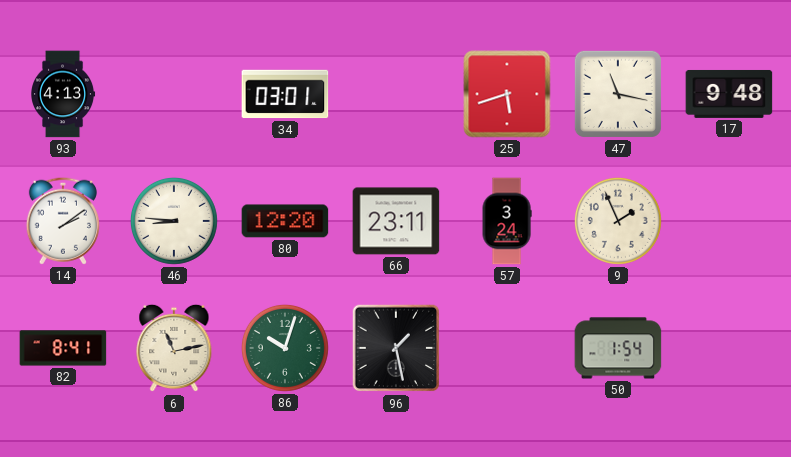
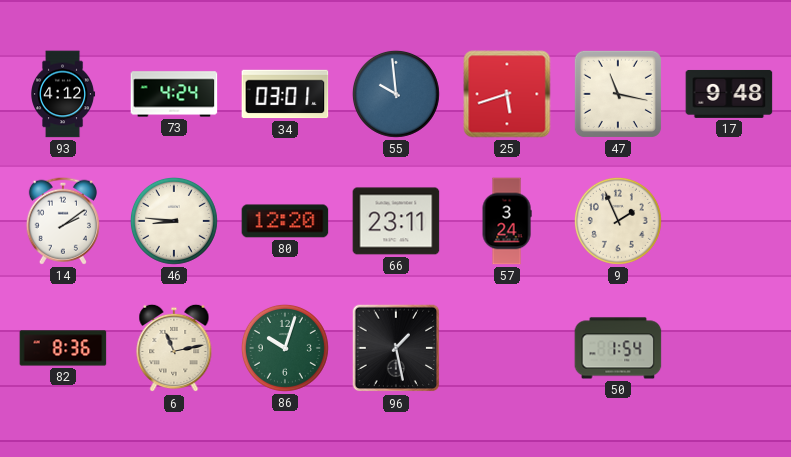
93: 4:13 -> 4:12
73: none -> 4:24
55: none -> 9:59
82: 8:41 -> 8:36
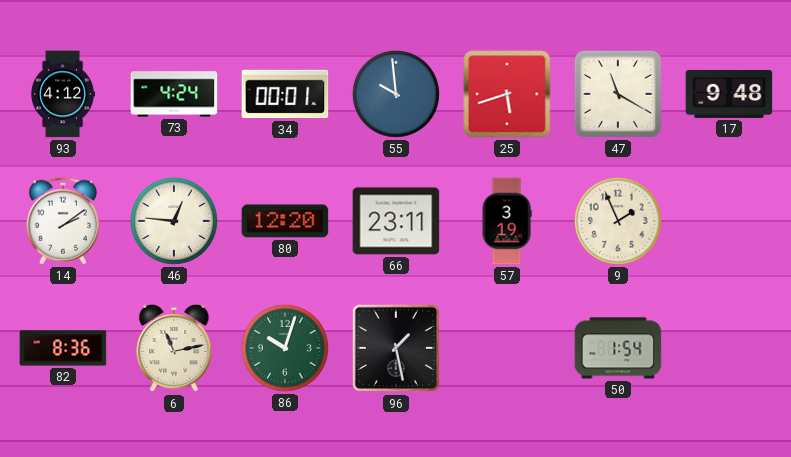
34: 03:01 -> 00:01
47: 11:17 -> 11:20
46: 8:46 -> 12:46
57: 3:24 -> 3:19
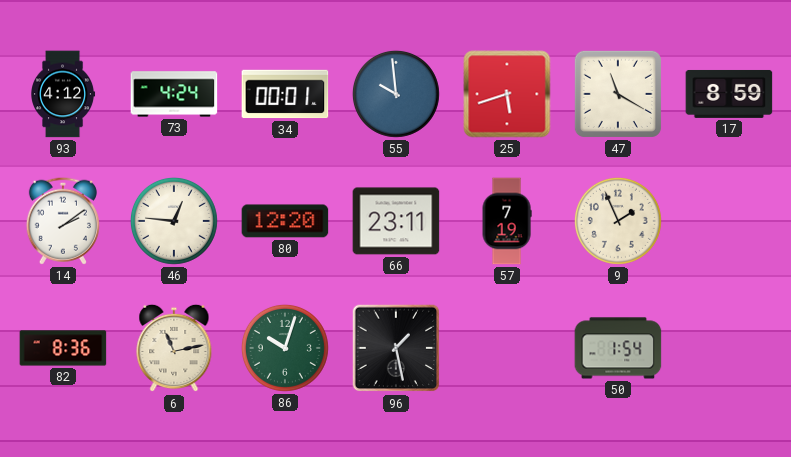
17: 9:48 -> 8:59
57: 3:19 -> 7:19
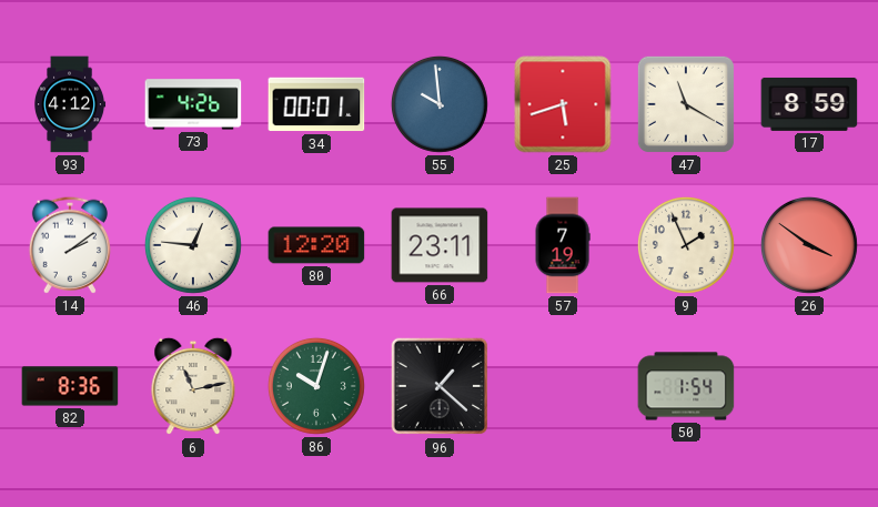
73: 4:24 -> 4:26
26: none -> 3:51
96: 1:28 -> 1:22
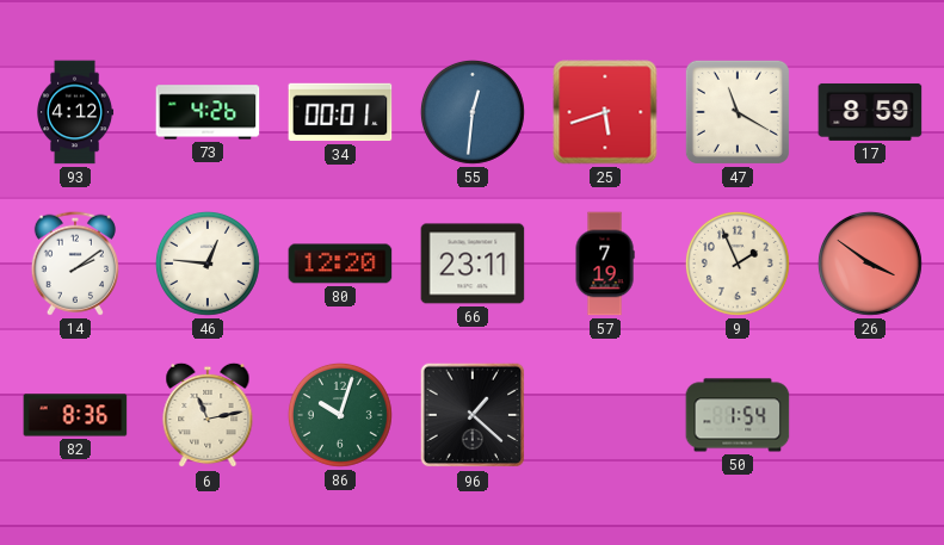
55: 9:59 -> 12:31
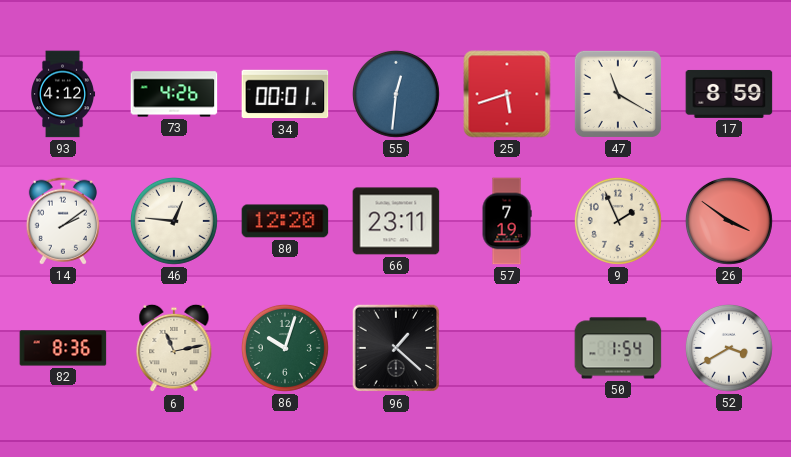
52: none -> 3:40
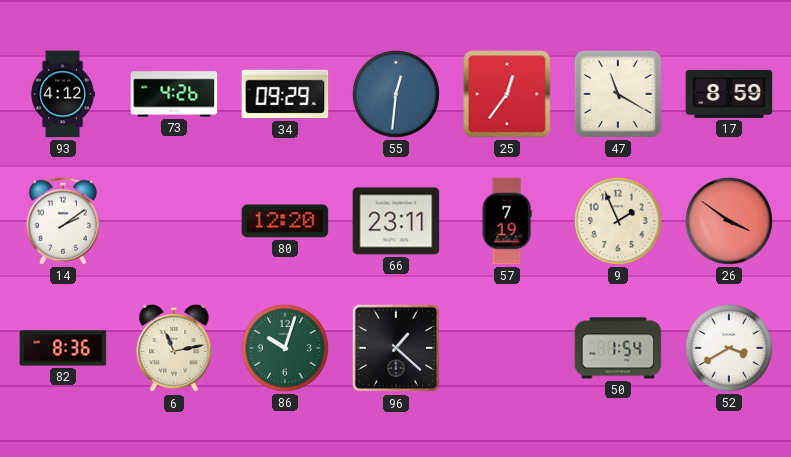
34: 00:01 -> 09:29
25: 5:42 -> 12:36
46: 12:46 -> none
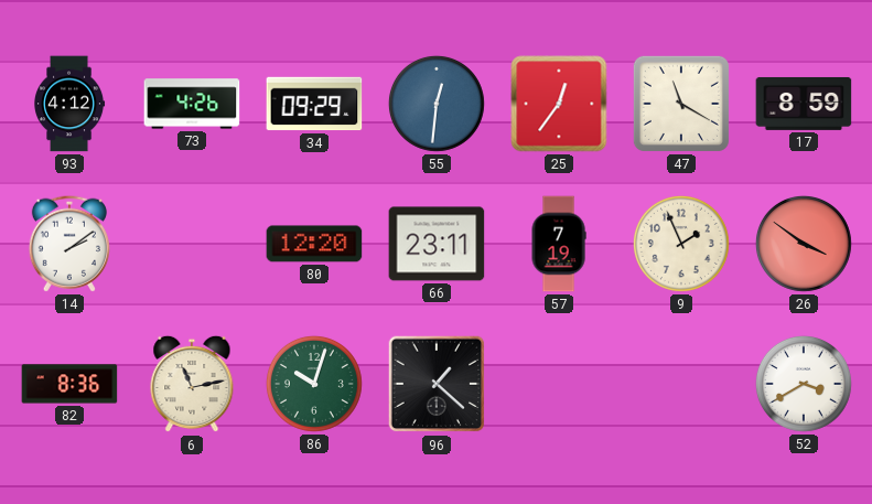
50: 1:54 -> none
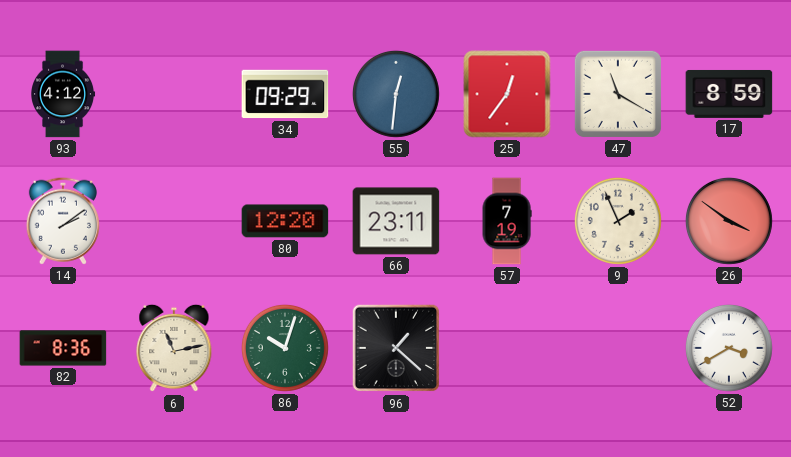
73: 4:26 -> none
